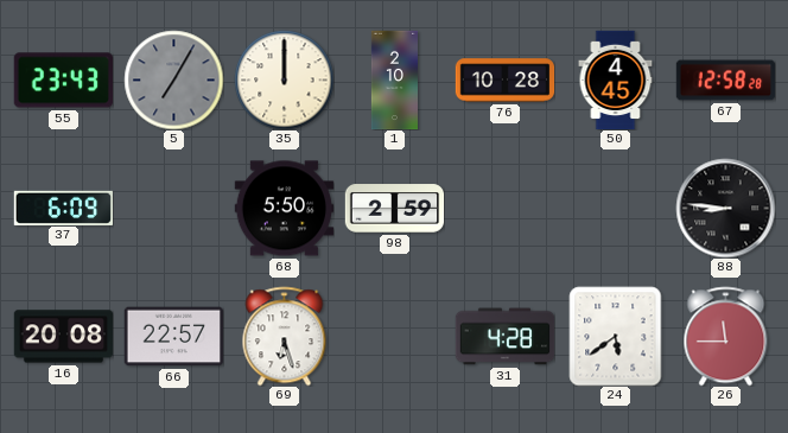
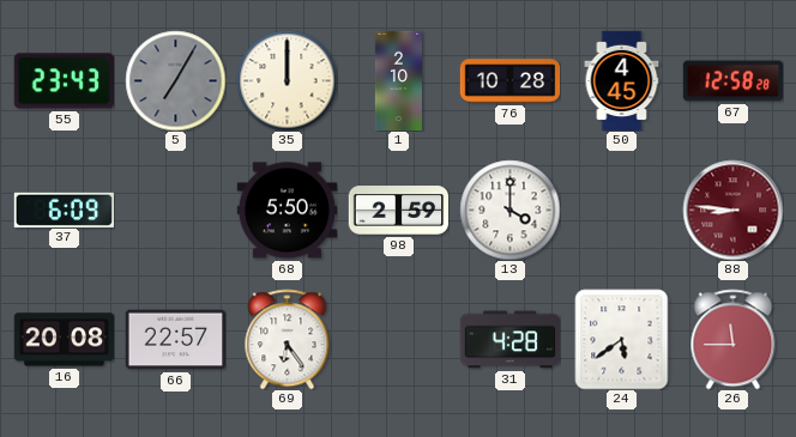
13: none -> 4:00
88 dial: black -> burgundy
69: 6:27 -> 6:24
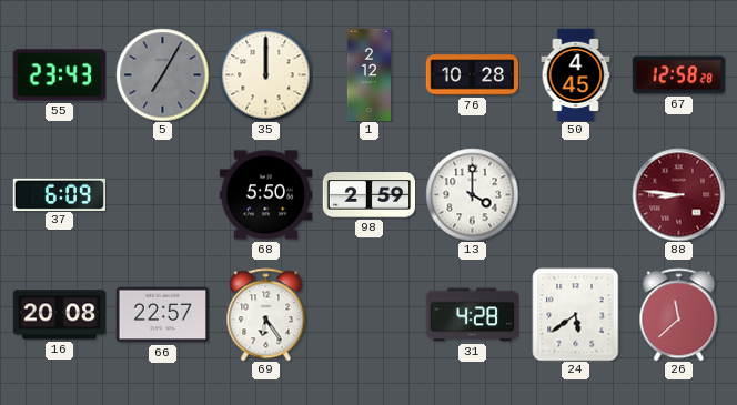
1: 2:10 -> 2:12
26: 11:45 -> 11:38
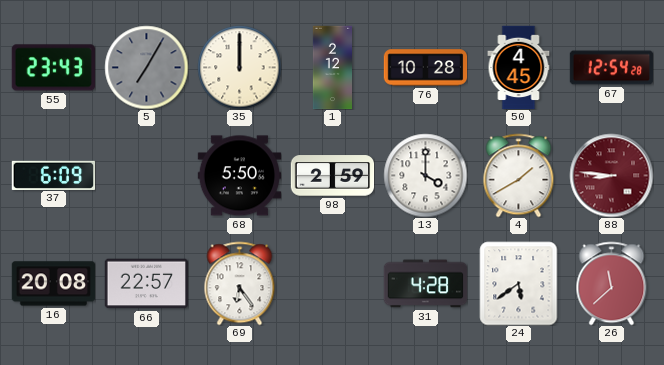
67: 12:58 -> 12:54
4: none -> 1:40
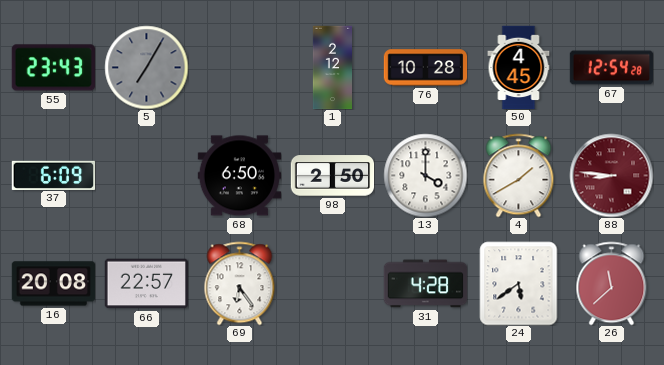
35: 12:00 -> none
68: 5:50 -> 6:50
98: 2:59 -> 2:50
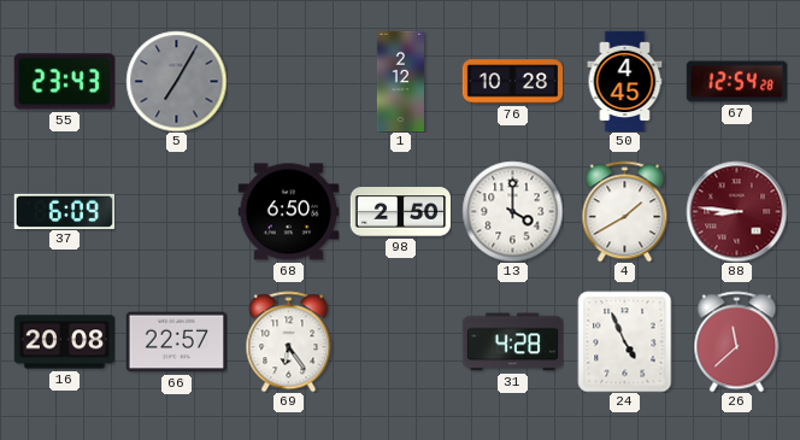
24: 5:39 -> 4:56
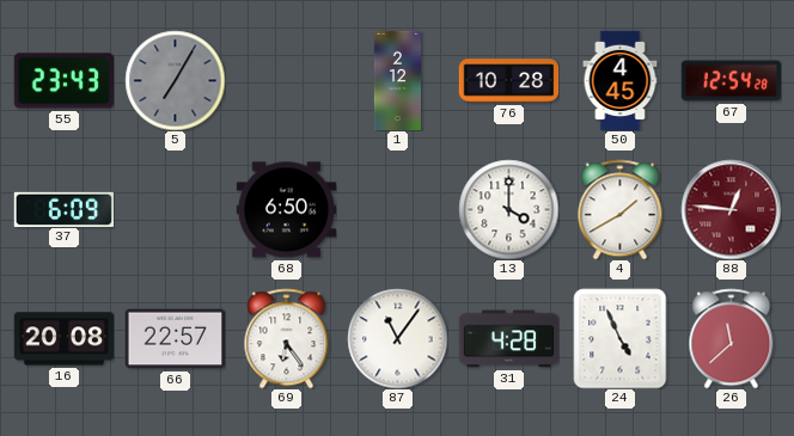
98: 2:50 -> none
88: 8:46 -> 12:46
87: none -> 11:06
